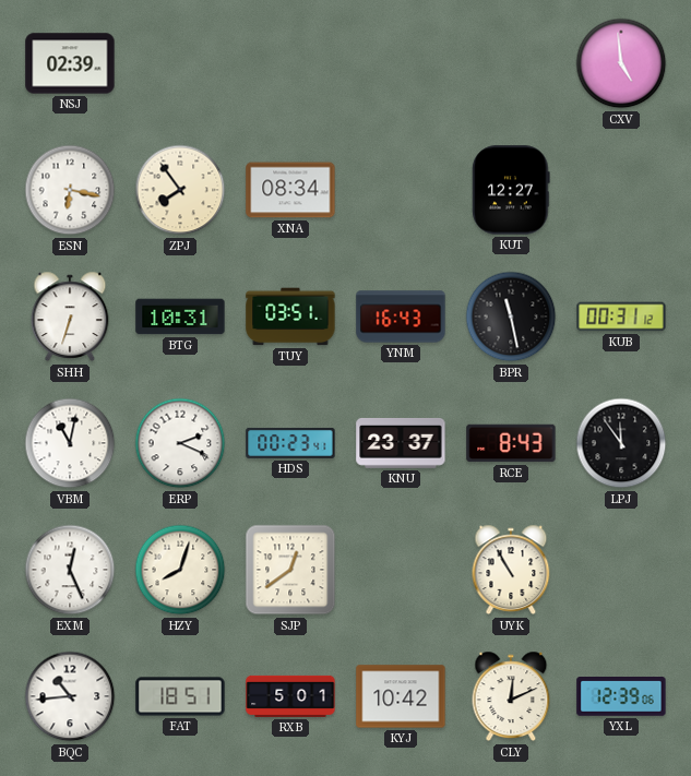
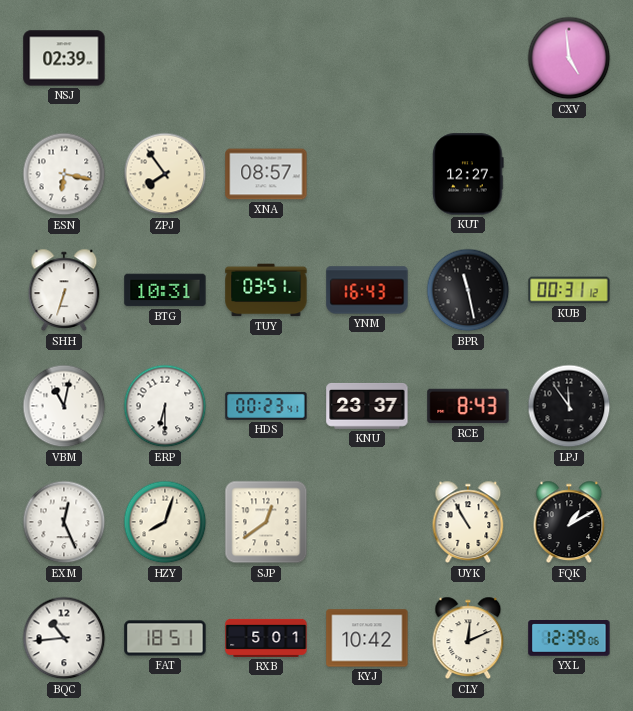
XNA: 08:34 -> 08:57
ERP: 2:19 -> 6:30
FQK: none -> 1:10
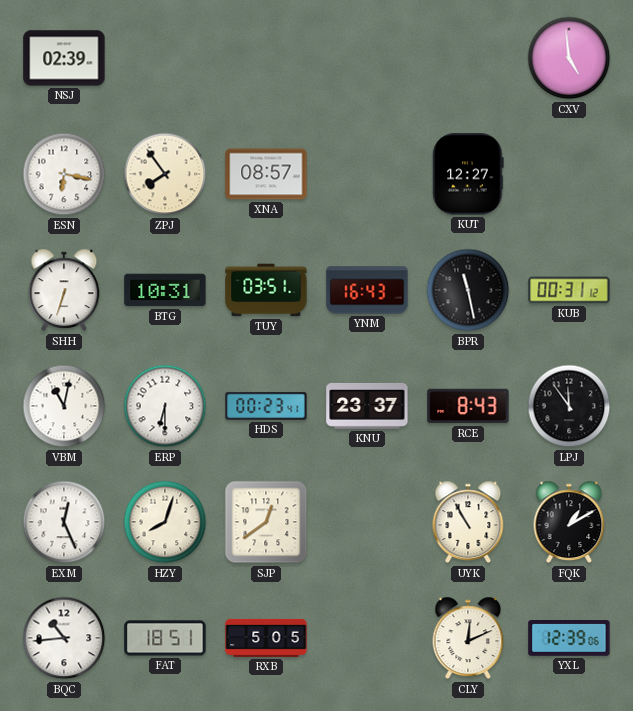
RXB: 5:01 -> 5:05
KYJ: 10:42 -> none
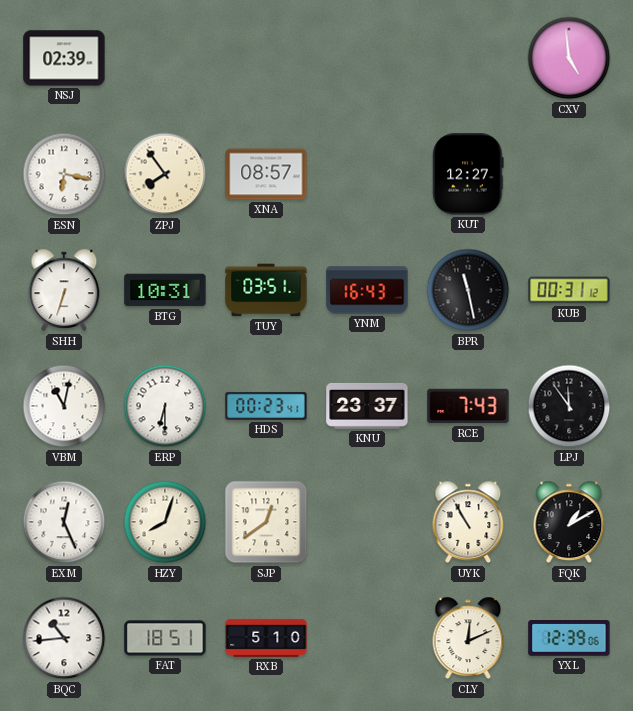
RCE: 8:43 -> 7:43
RXB: 5:05 -> 5:10
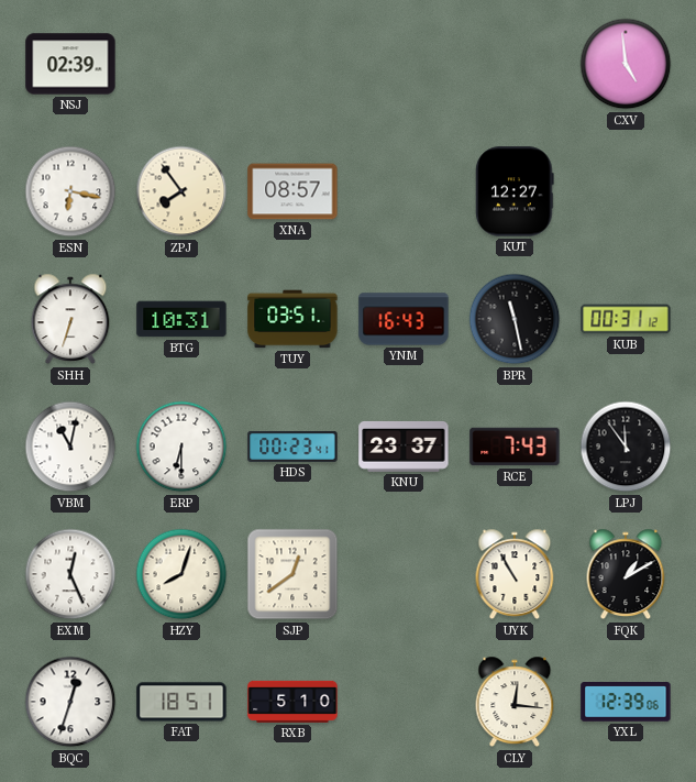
BQC: 10:44 -> 12:33
CLY: 12:11 -> 12:16
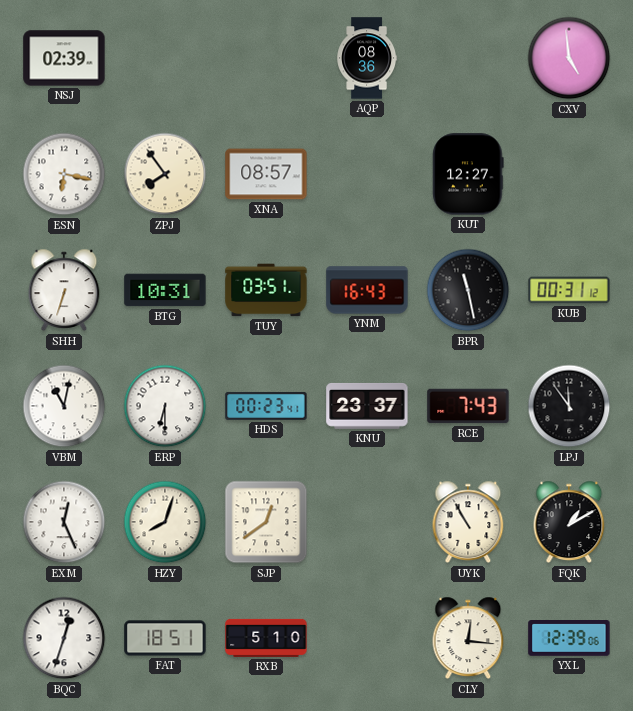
AQP: none -> 08:36
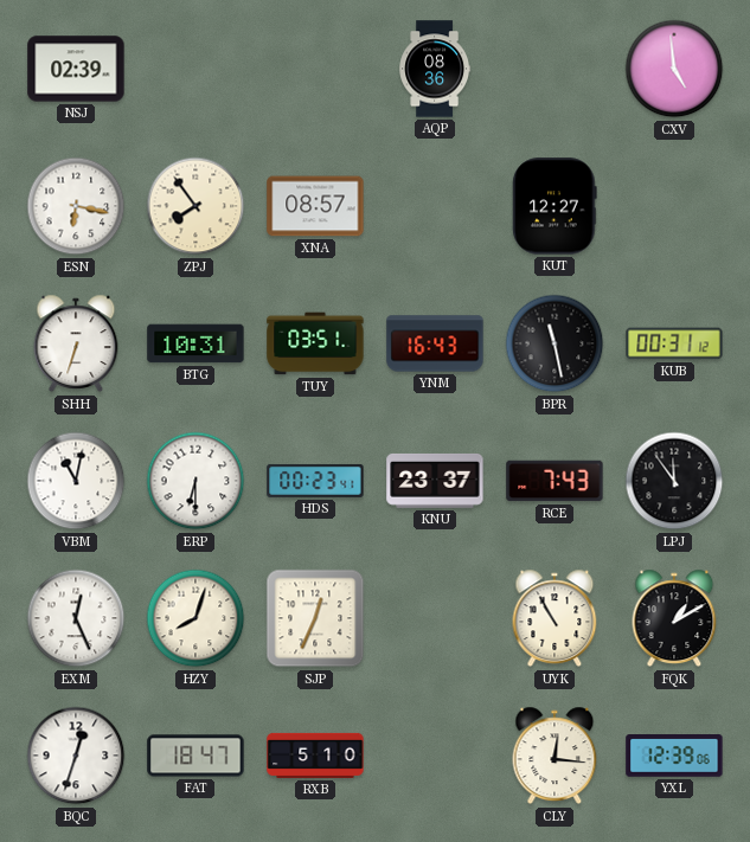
SJP: 12:39 -> 12:34
FAT: 18:51 -> 18:47
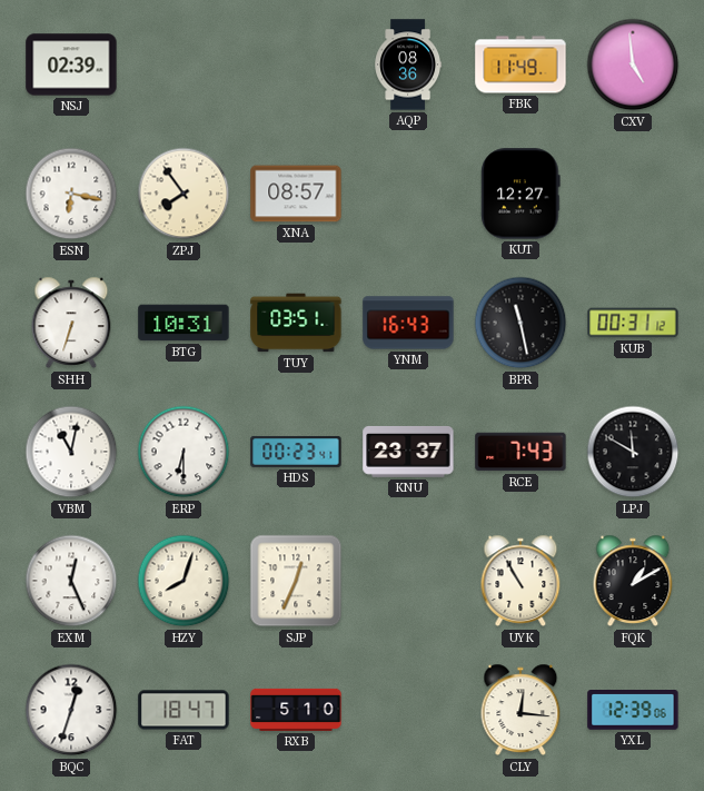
FBK: none -> 11:49
LPJ: 11:54 -> 11:50
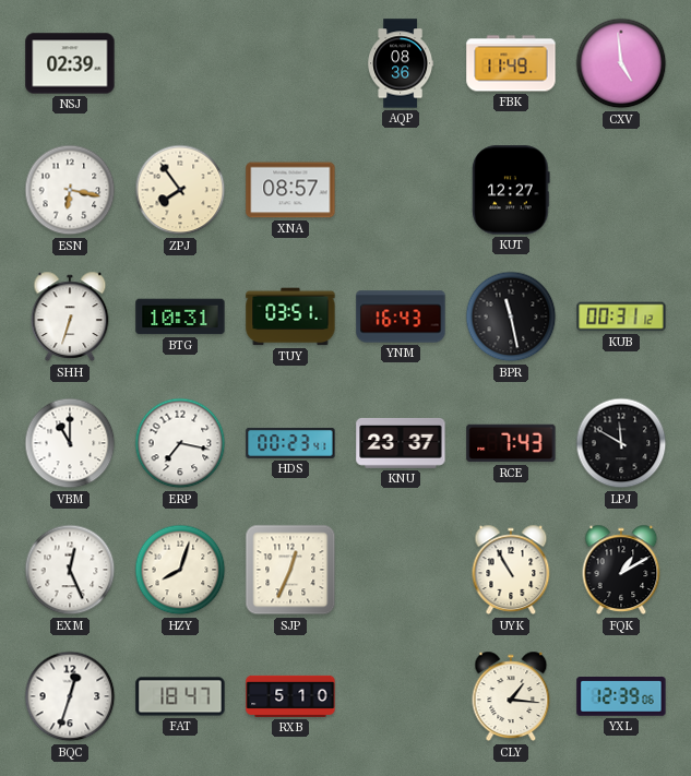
VBM: 11:02 -> 11:00
ERP: 6:30 -> 7:17
CLY: 12:16 -> 1:16
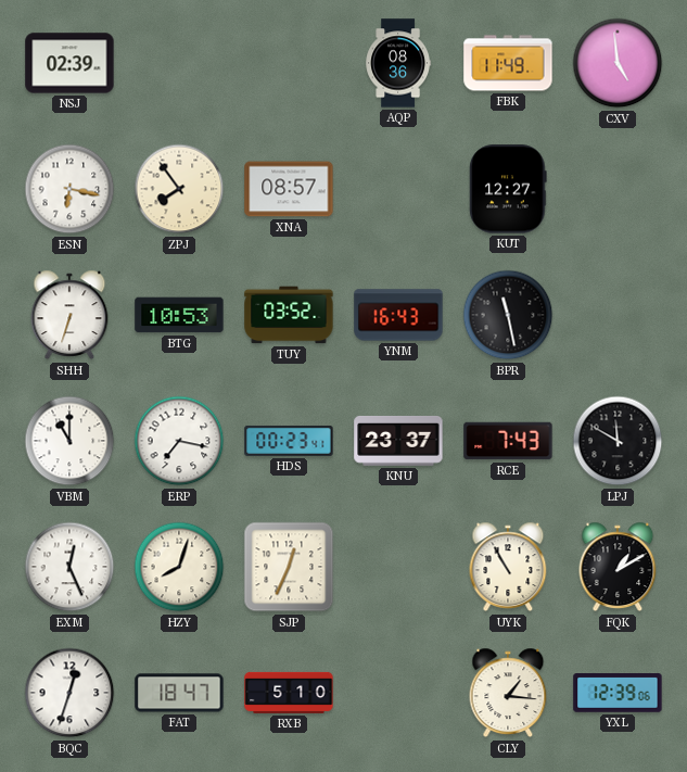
BTG: 10:31 -> 10:53
TUY: 03:51 -> 03:52
KUB: 00:31 -> none
